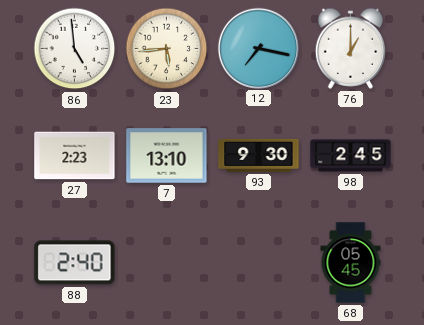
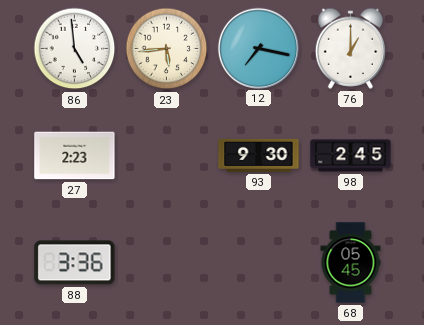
7: 13:10 -> none
88: 2:40 -> 3:36
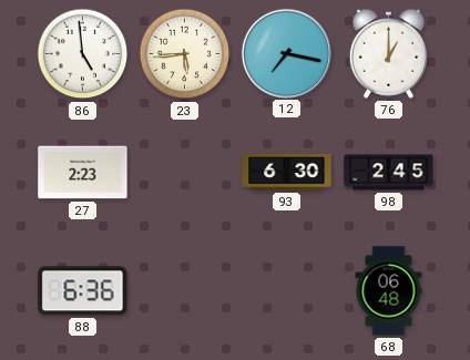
93: 9:30 -> 6:30
88: 3:36 -> 6:36
68: 05:45 -> 06:48
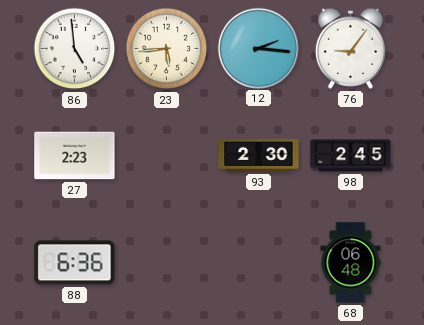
12: 7:17 -> 2:16
76: 1:00 -> 9:06
93: 6:30 -> 2:30
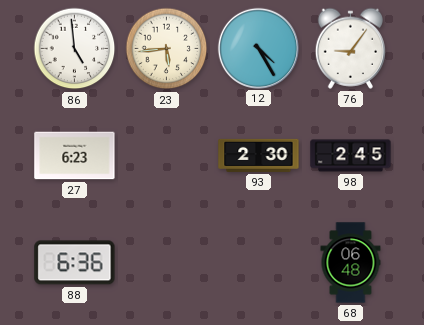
12: 2:16 -> 4:25
27: 2:23 -> 6:23
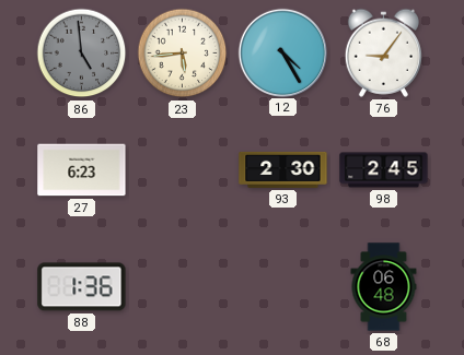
86 dial: white -> grey
88: 6:36 -> 1:36
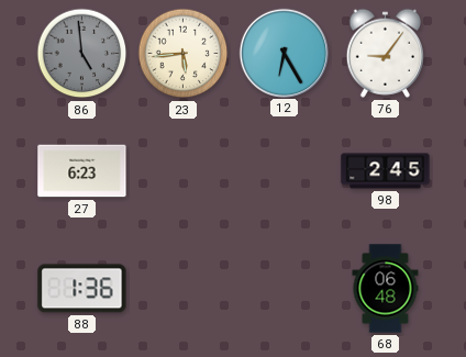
12: 4:25 -> 6:25
93: 2:30 -> none
